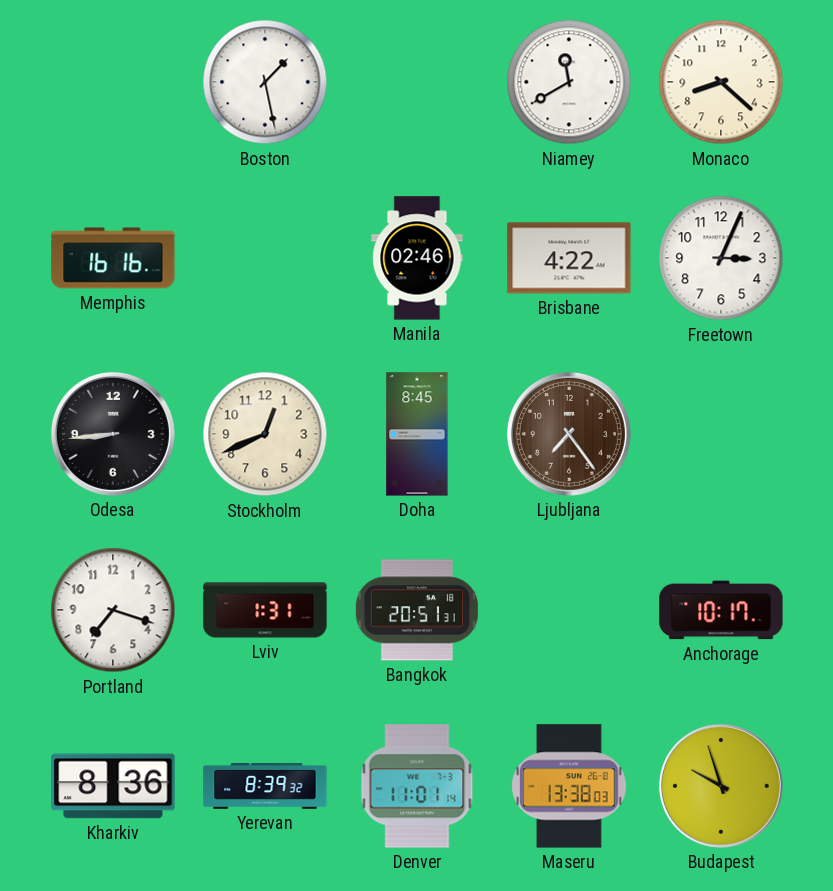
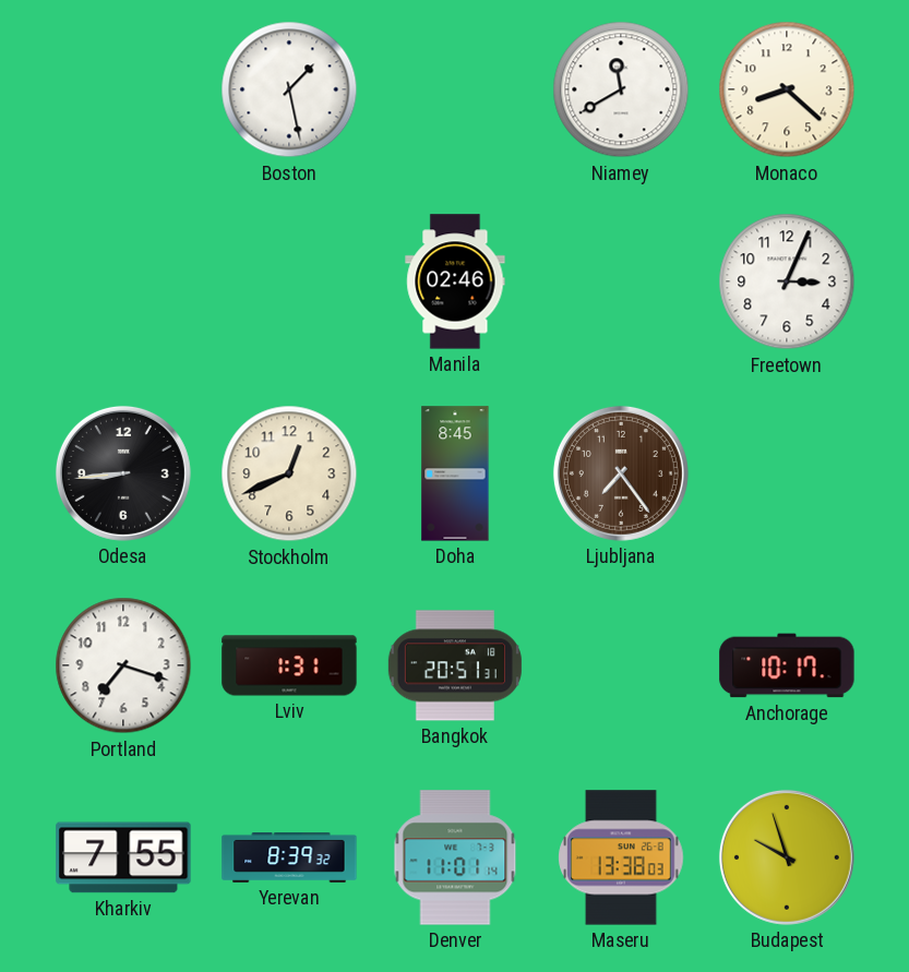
Memphis: 16:16 -> none
Brisbane: 4:22 -> none
Kharkiv: 8:36 -> 7:55
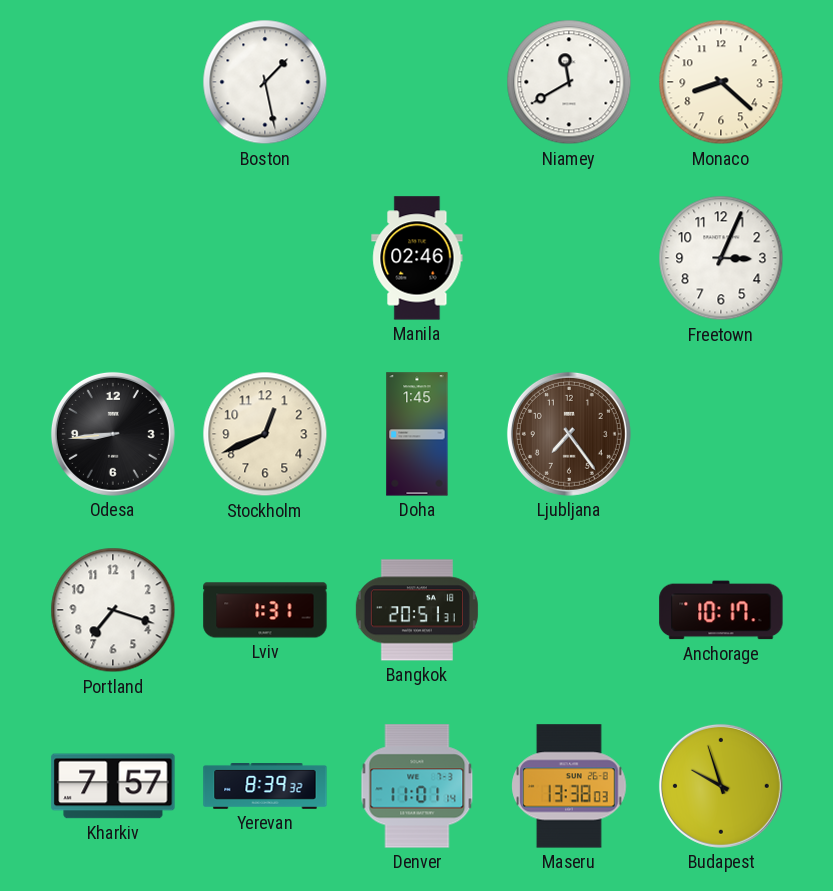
Doha: 8:45 -> 1:45
Kharkiv: 7:55 -> 7:57
